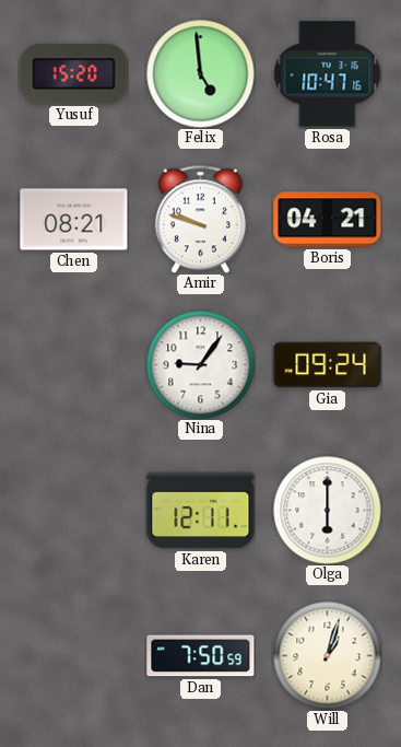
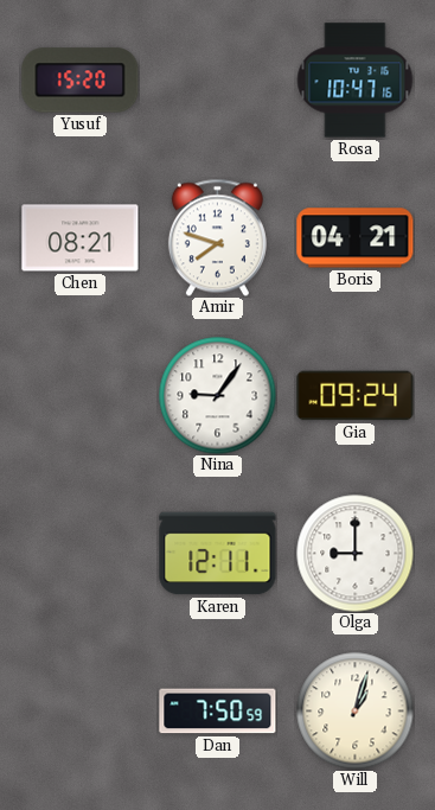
Felix: 4:59 -> none
Amir: 9:48 -> 7:48
Olga: 6:00 -> 9:00
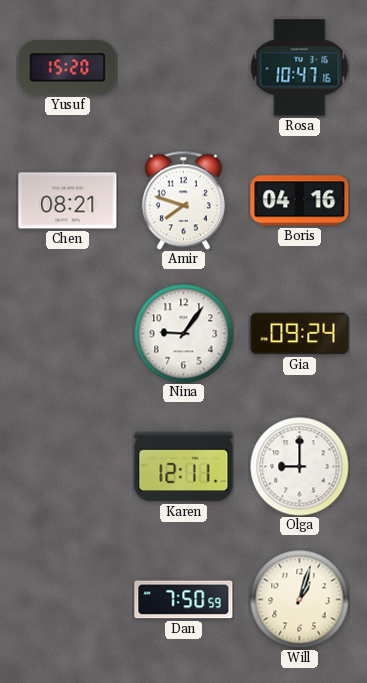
Boris: 04:21 -> 04:16
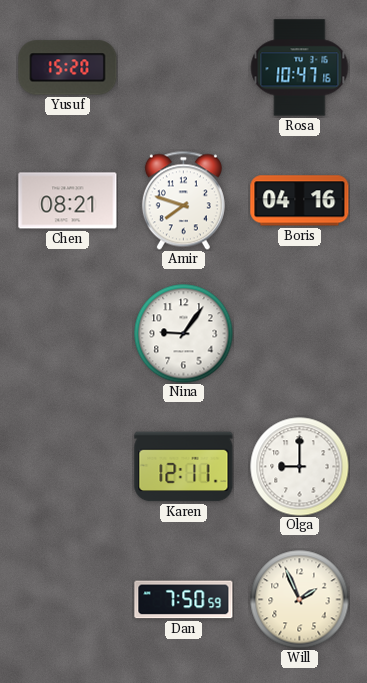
Gia: 09:24 -> none
Will: 1:03 -> 1:56
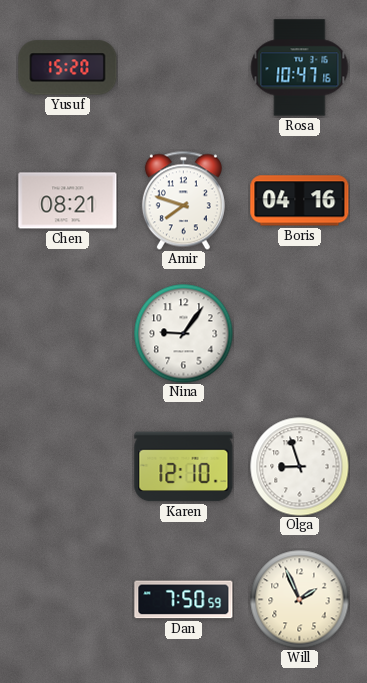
Karen: 12:11 -> 12:10
Olga: 9:00 -> 8:57
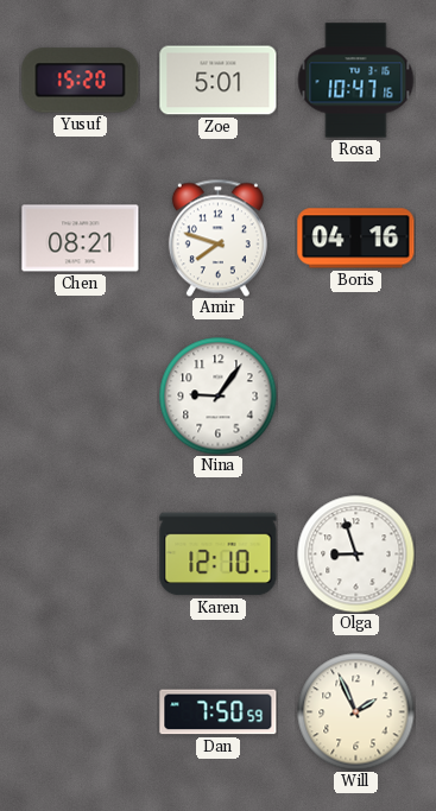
Zoe: none -> 5:01
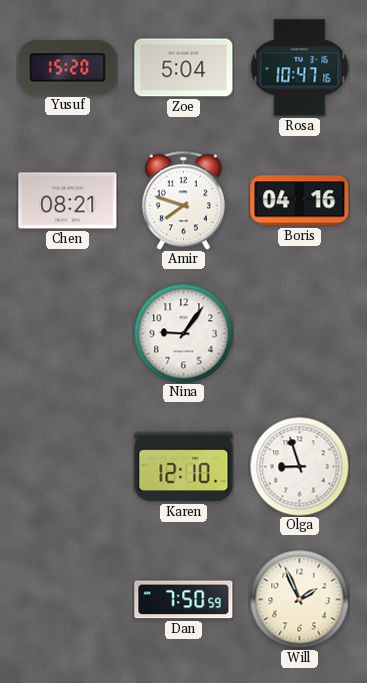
Zoe: 5:01 -> 5:04
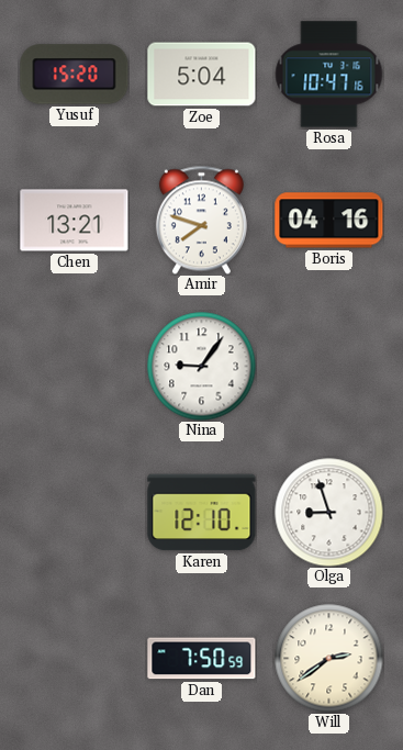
Chen: 08:21 -> 13:21
Will: 1:56 -> 2:39
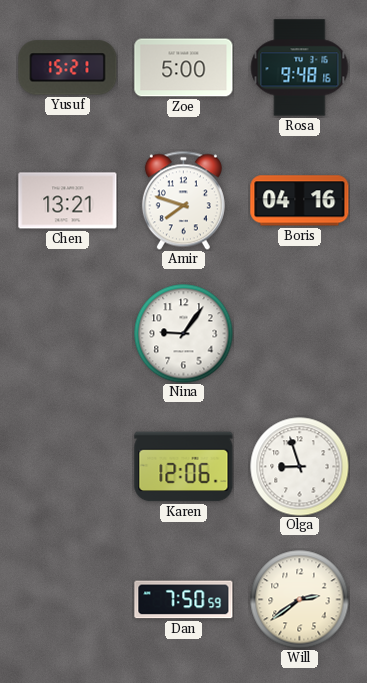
Yusuf: 15:20 -> 15:21
Zoe: 5:04 -> 5:00
Rosa: 10:47 -> 9:48
Karen: 12:10 -> 12:06
